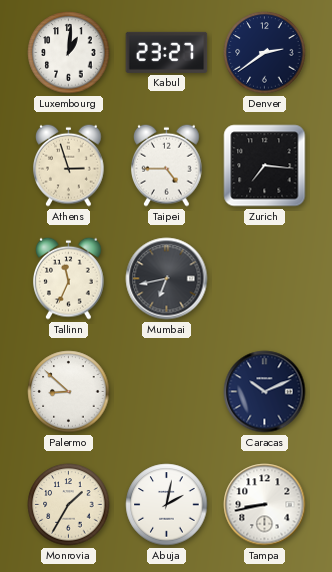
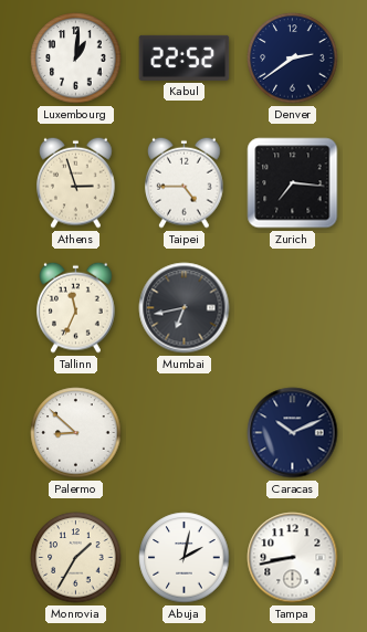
Kabul: 23:27 -> 22:52
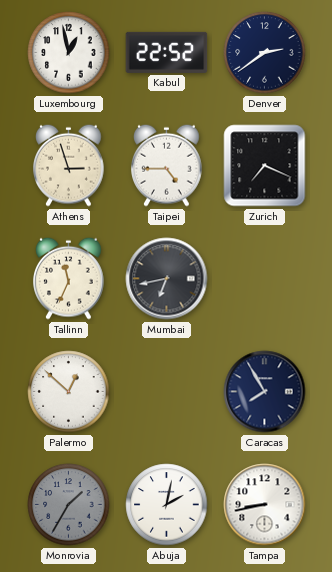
Luxembourg: 1:01 -> 12:58
Zurich: 7:16 -> 7:19
Palermo: 8:52 -> 12:52
Caracas: 10:11 -> 7:55
Monrovia dial: cream -> grey
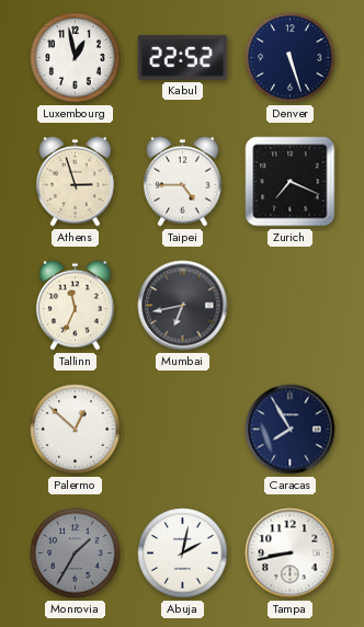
Denver: 2:39 -> 5:27
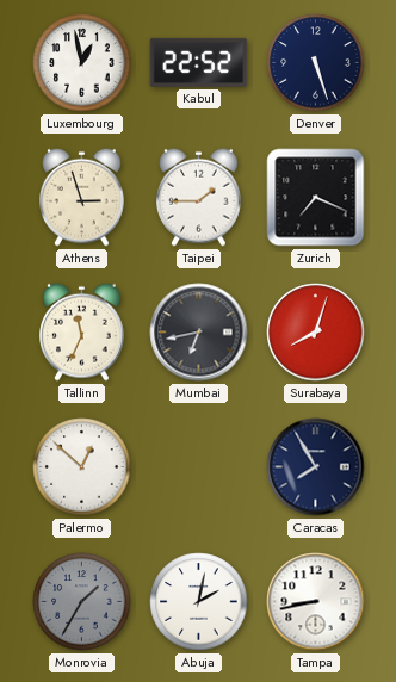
Taipei: 4:45 -> 1:45
Surabaya: none -> 8:03
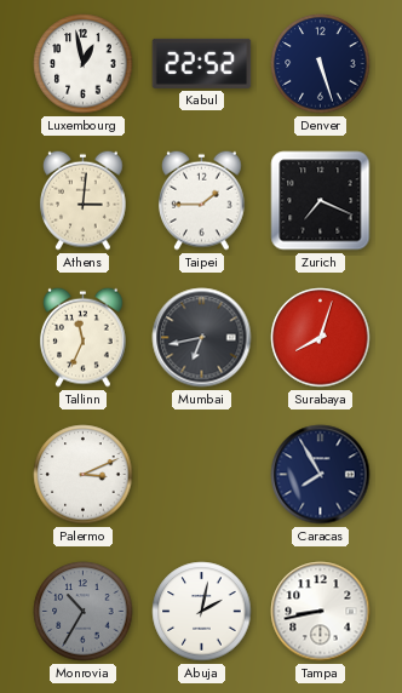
Athens: 2:57 -> 3:01
Palermo: 12:52 -> 3:11
Monrovia: 1:35 -> 10:35
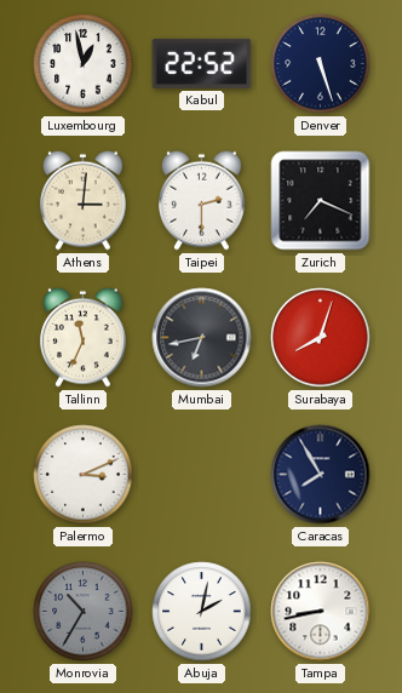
Taipei: 1:45 -> 2:30
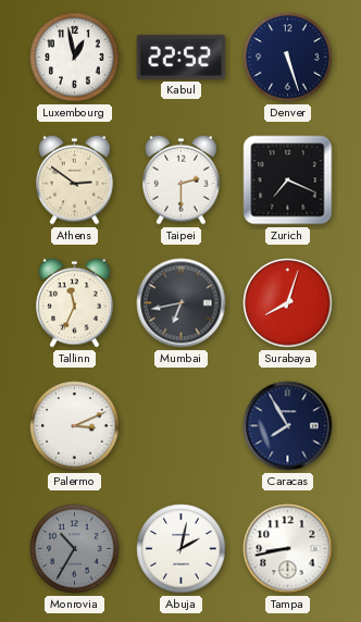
Athens: 3:01 -> 2:51
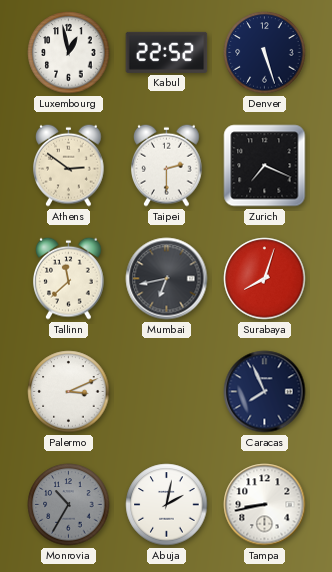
Tallinn: 11:34 -> 11:38
Caracas: 7:55 -> 7:56
